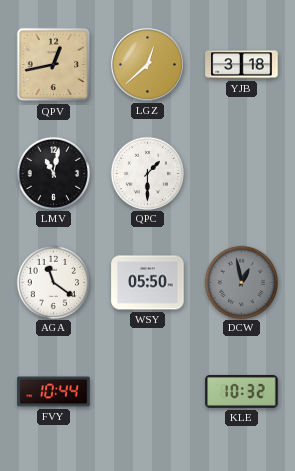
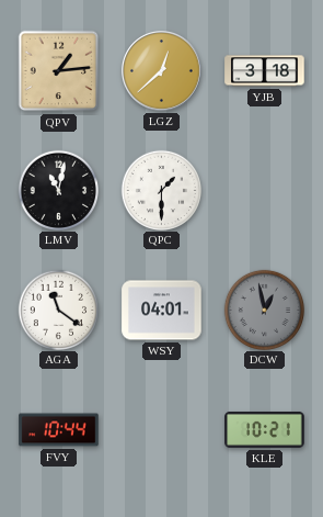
QPV: 12:43 -> 1:14
WSY: 05:50 -> 04:01
KLE: 10:32 -> 10:21
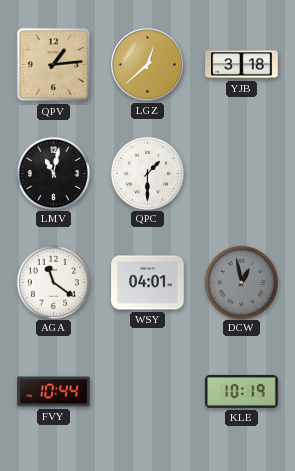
KLE: 10:21 -> 10:19
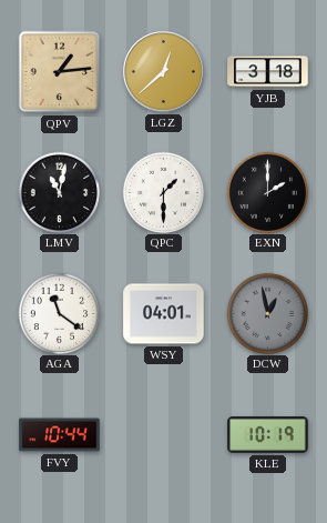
EXN: none -> 2:00
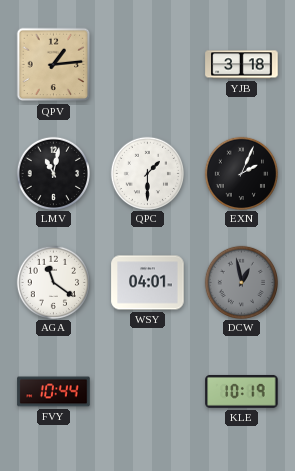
LGZ: 12:38 -> none
EXN: 2:00 -> 2:04
